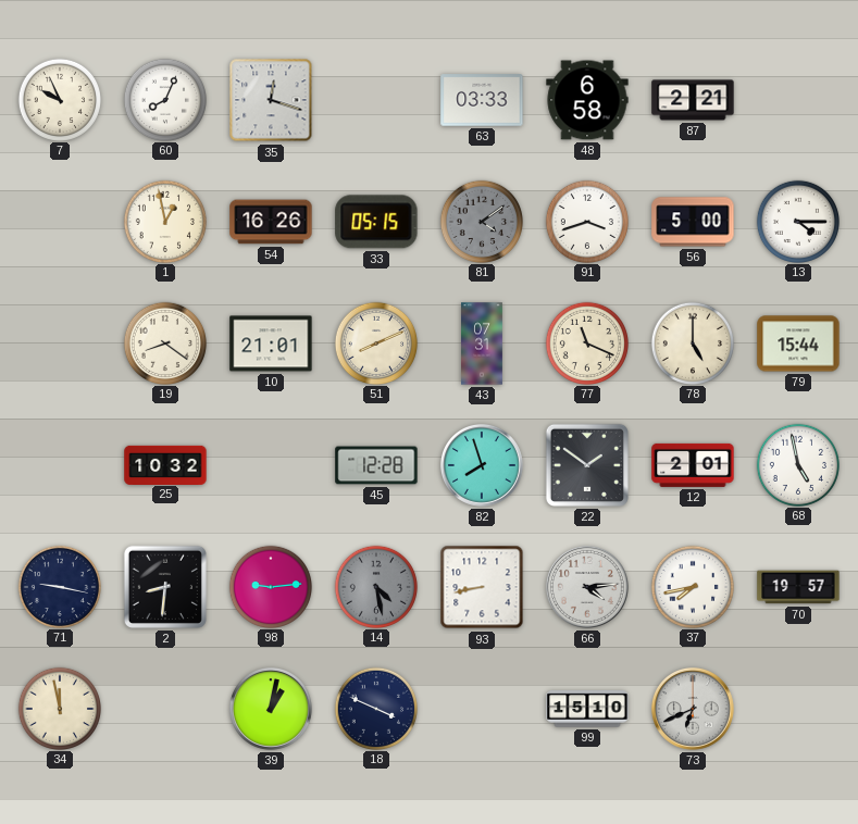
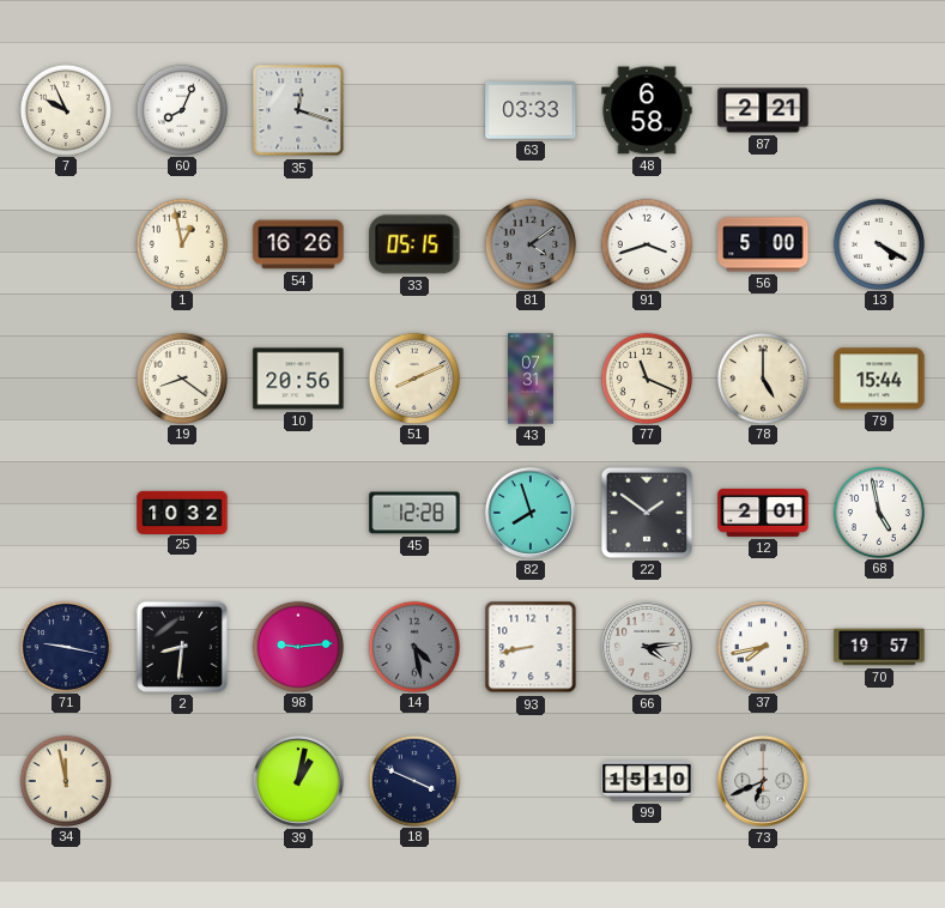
13: 4:15 -> 4:20
10: 21:01 -> 20:56
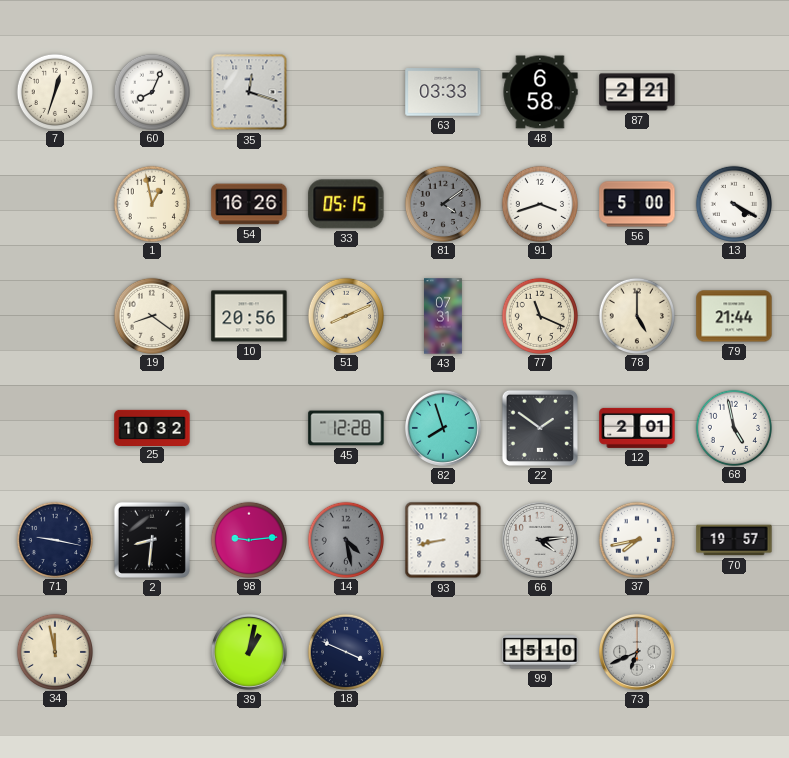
7: 9:56 -> 12:33
79: 15:44 -> 21:44
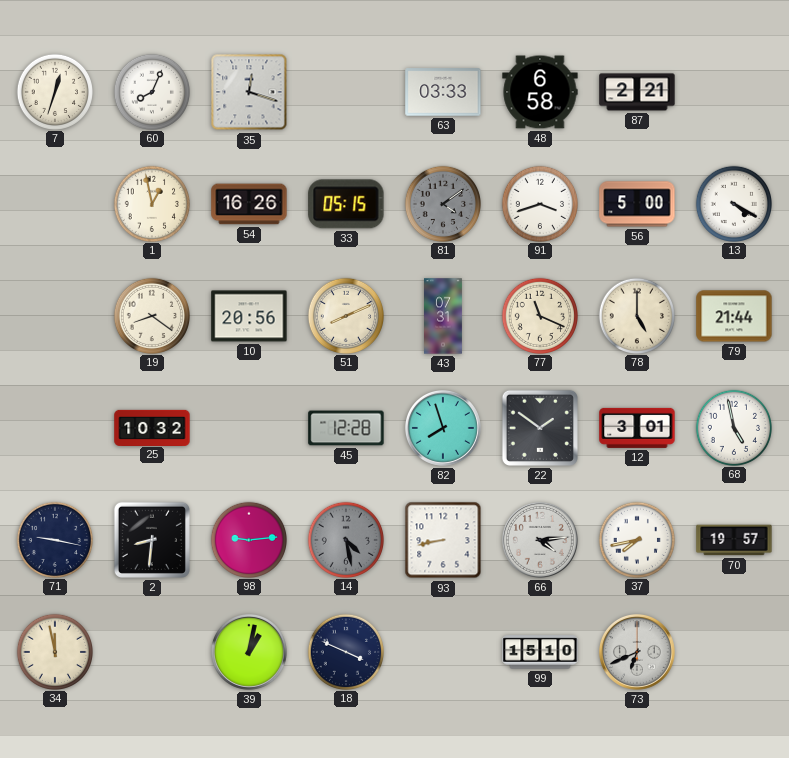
12: 2:01 -> 3:01
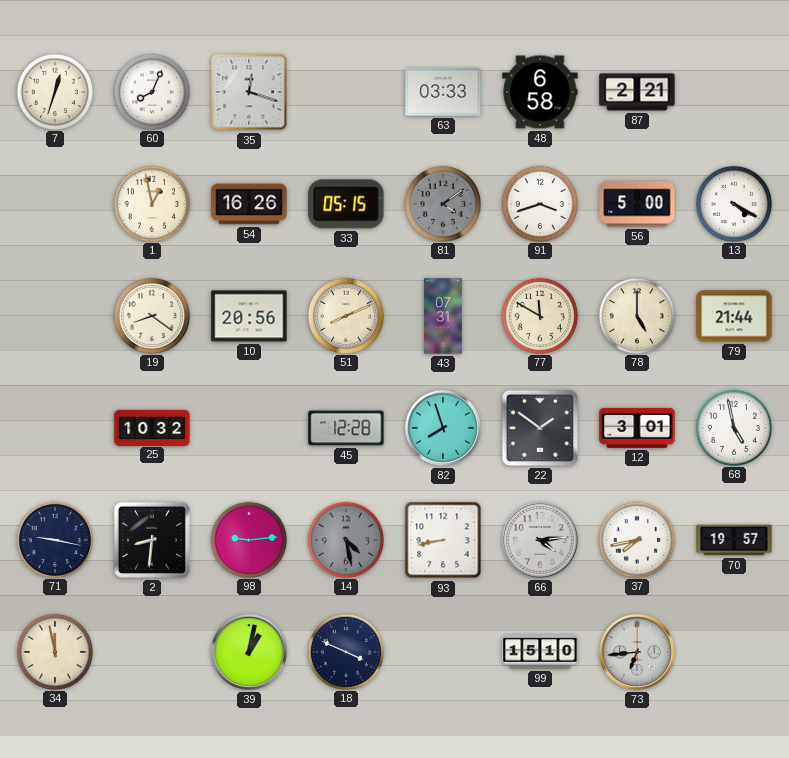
77: 11:19 -> 11:50
73: 6:41 -> 6:44
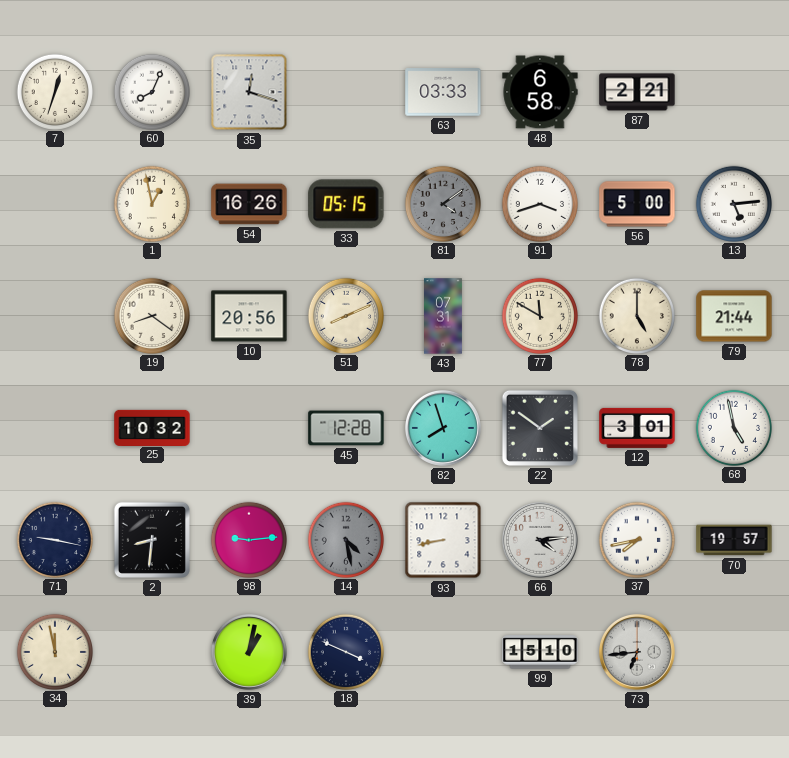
13: 4:20 -> 5:14
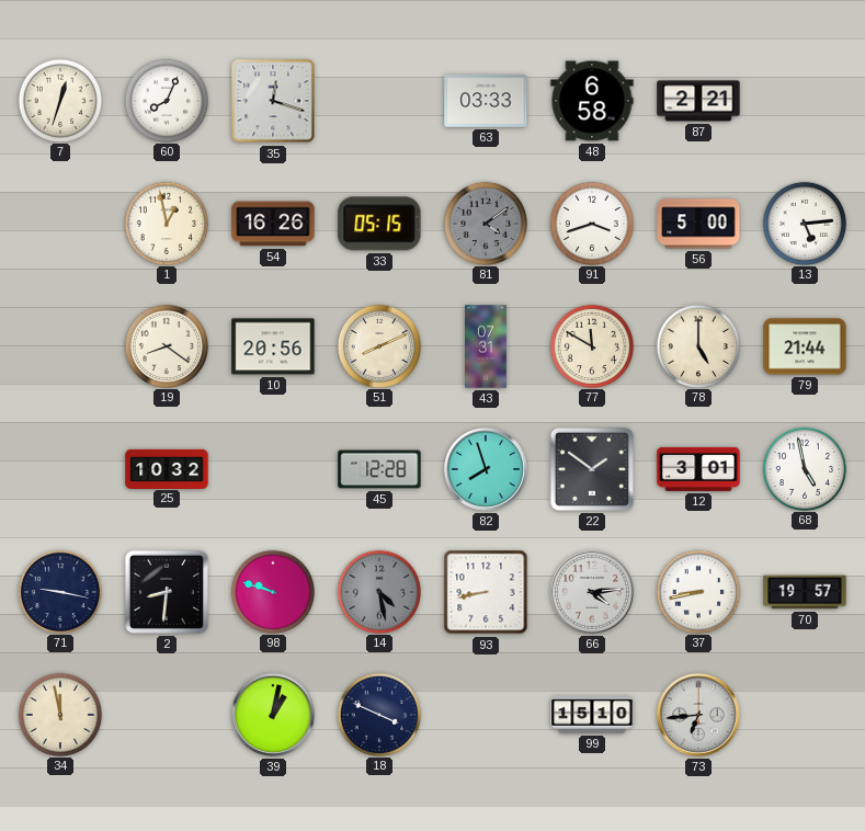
98: 9:14 -> 9:48
37: 7:43 -> 8:43
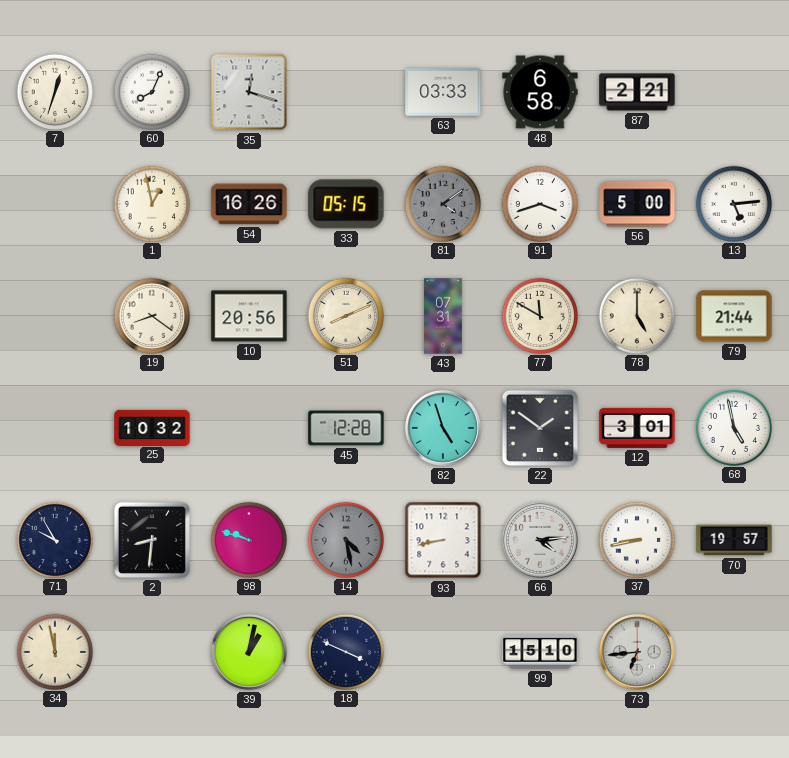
82: 7:57 -> 4:57
71: 9:17 -> 9:55
